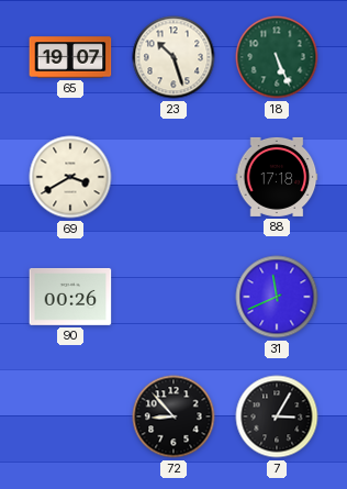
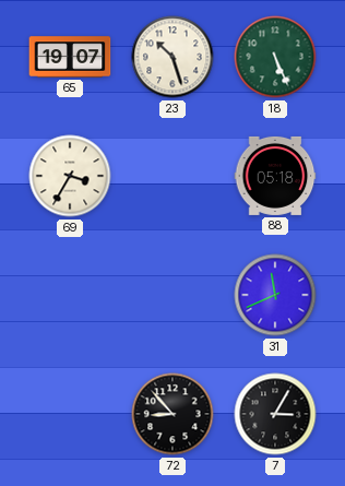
69: 3:40 -> 3:35
88: 17:18 -> 05:18
90: 00:26 -> none
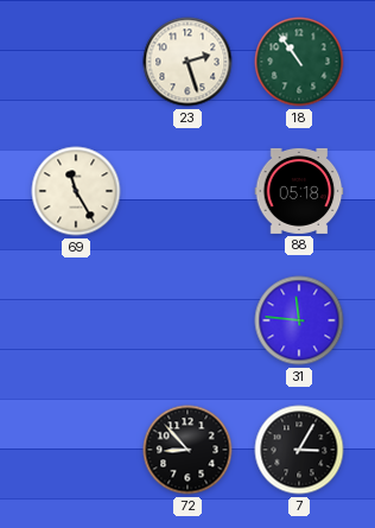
65: 19:07 -> none
23: 10:27 -> 2:27
18: 5:26 -> 10:54
69: 3:35 -> 11:25
31: 11:41 -> 11:46
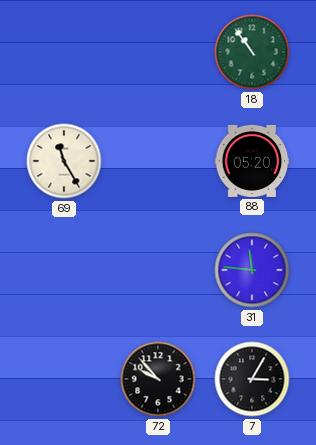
23: 2:27 -> none
88: 05:18 -> 05:20
72: 8:53 -> 9:53
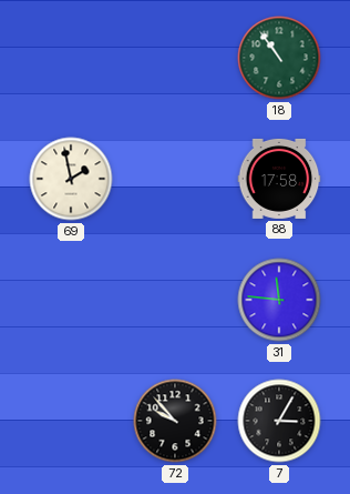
69: 11:25 -> 1:58
88: 05:20 -> 17:58
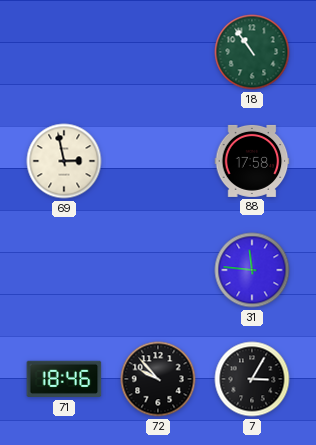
69: 1:58 -> 2:58
71: none -> 18:46
